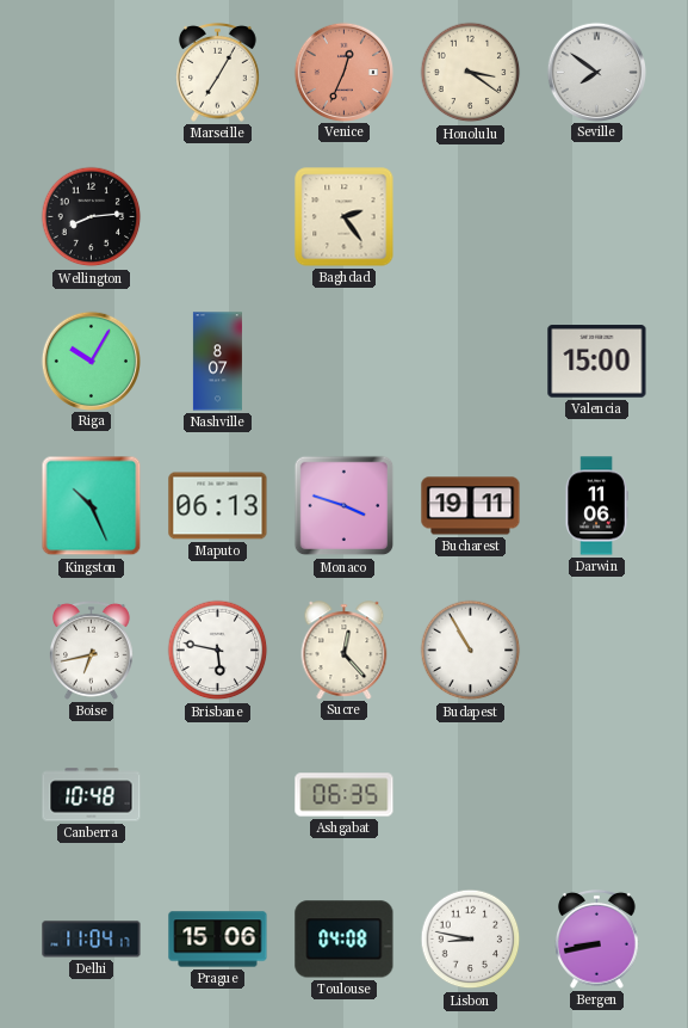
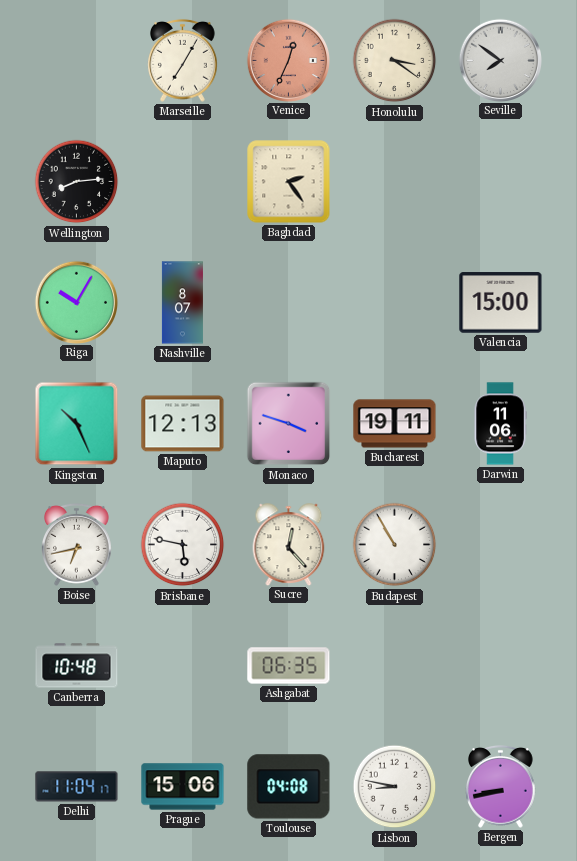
Maputo: 06:13 -> 12:13
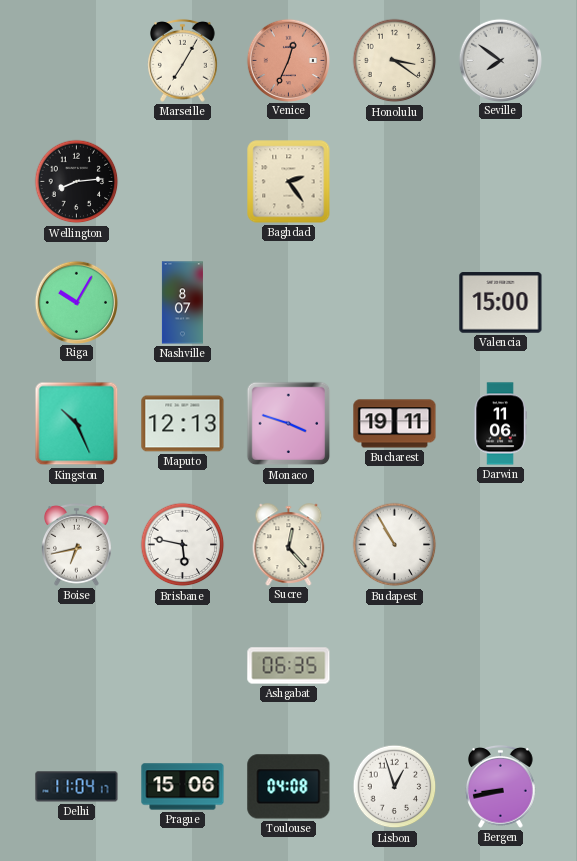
Canberra: 10:48 -> none
Lisbon: 8:47 -> 12:57
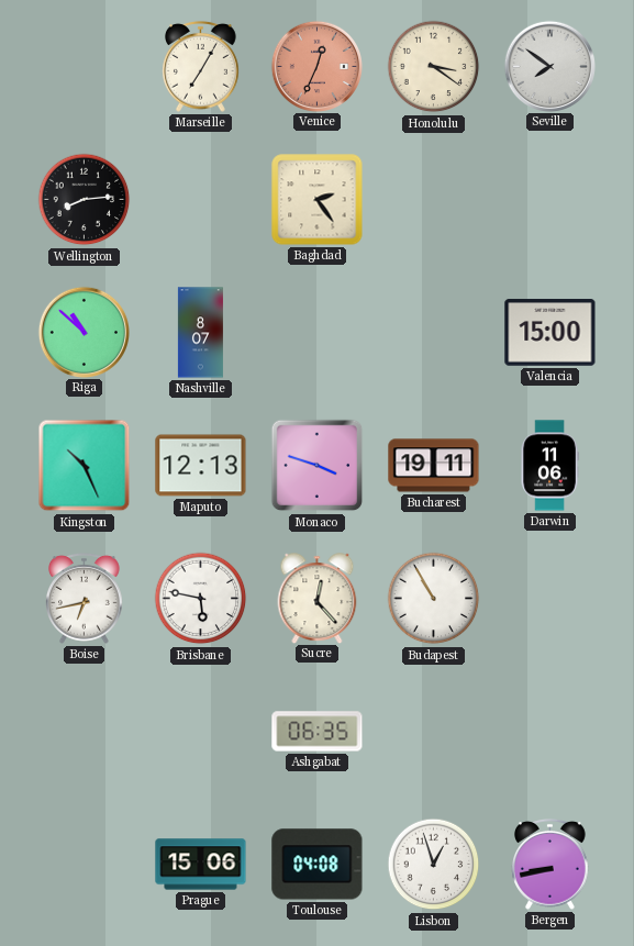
Riga: 10:05 -> 10:52
Delhi: 11:04 -> none
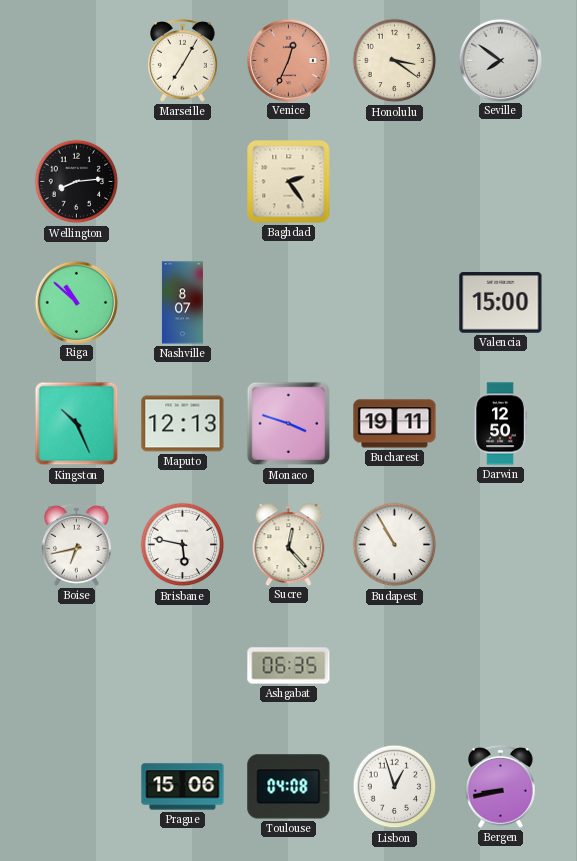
Darwin: 11:06 -> 12:50
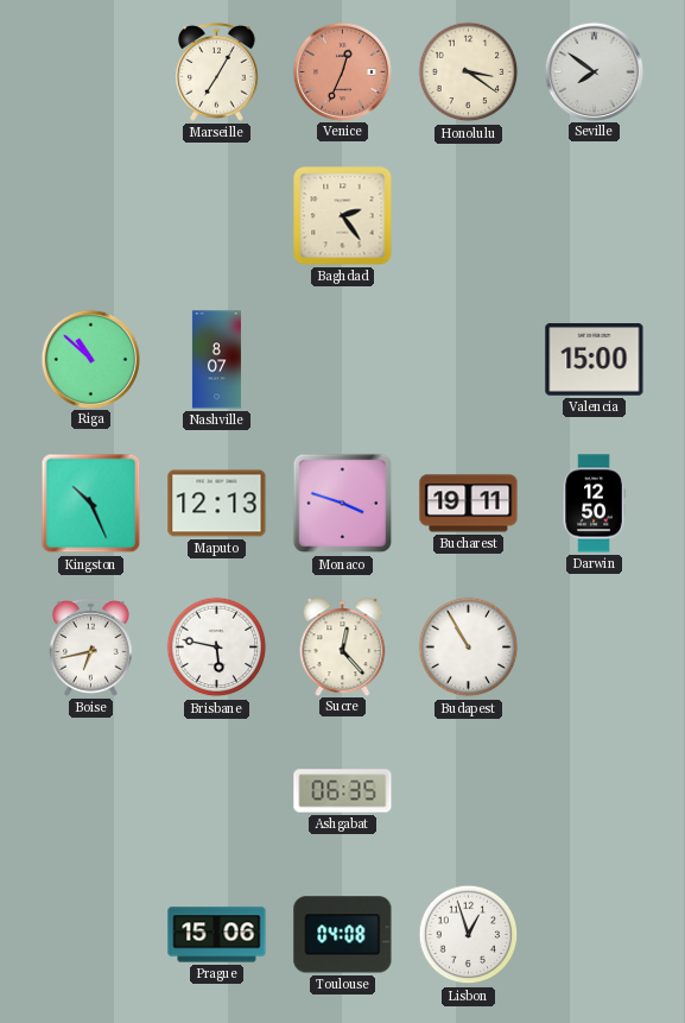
Wellington: 8:14 -> none
Bergen: 8:43 -> none
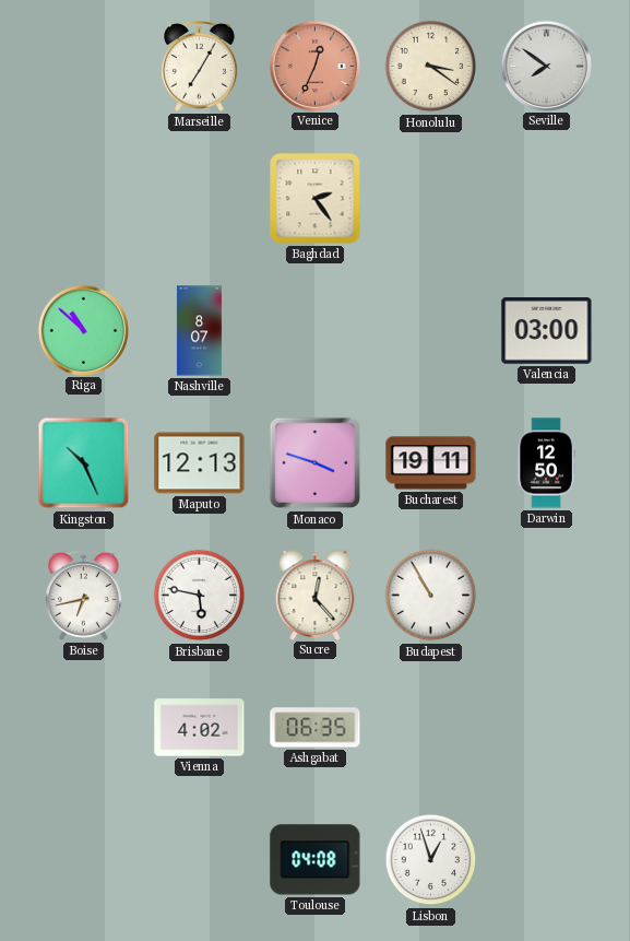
Valencia: 15:00 -> 03:00
Vienna: none -> 4:02
Prague: 15:06 -> none
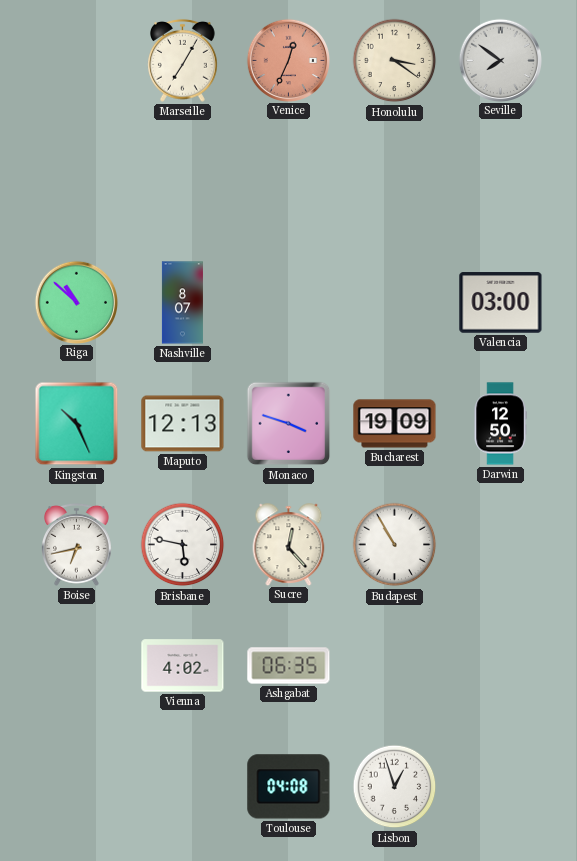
Baghdad: 2:24 -> none
Bucharest: 19:11 -> 19:09
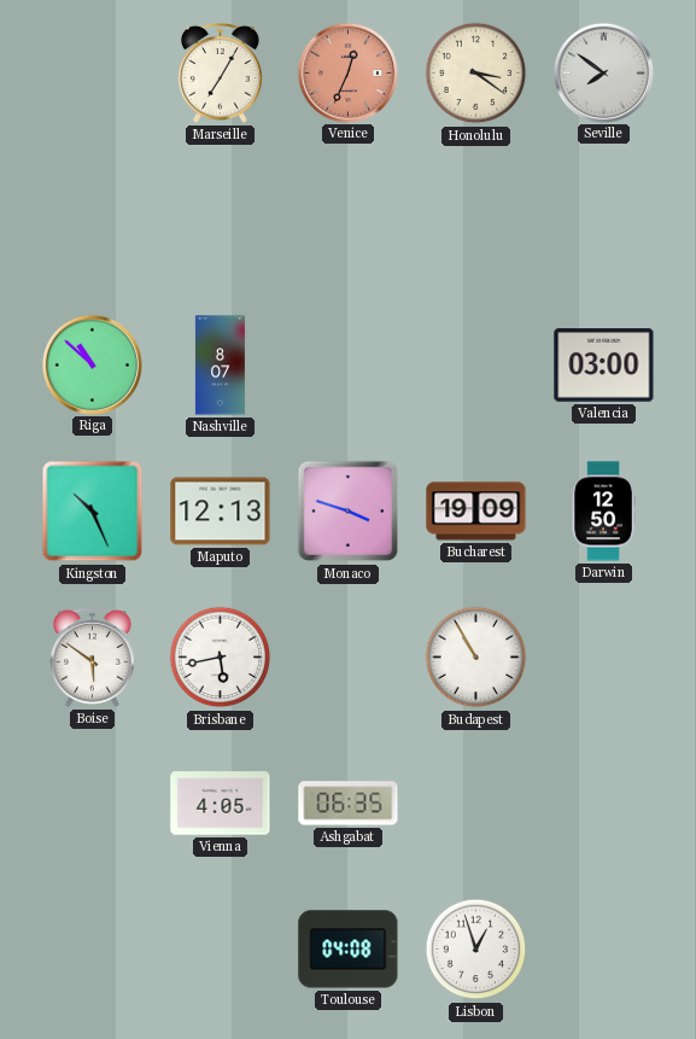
Boise: 6:43 -> 5:51
Brisbane: 5:47 -> 5:43
Sucre: 12:23 -> none
Vienna: 4:02 -> 4:05
